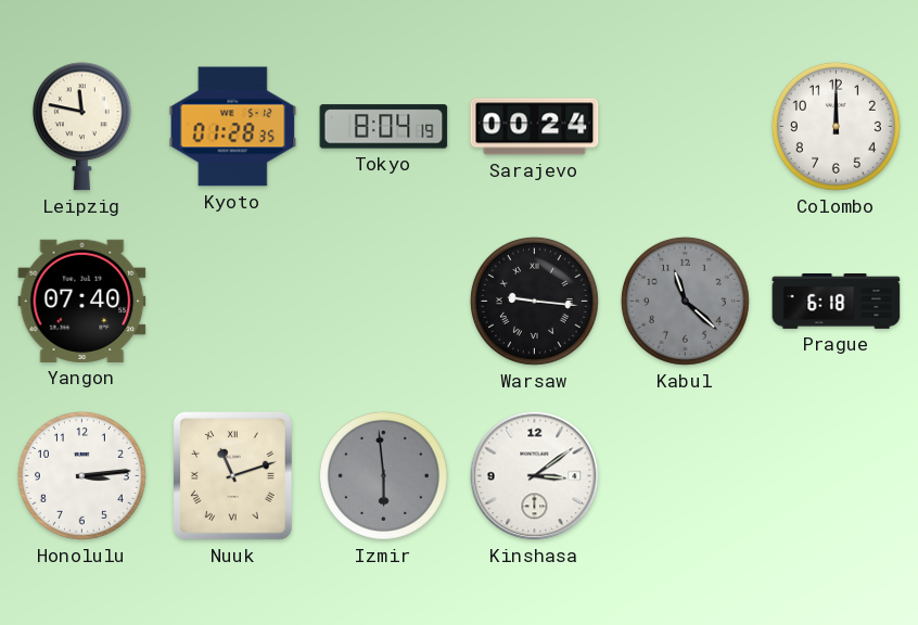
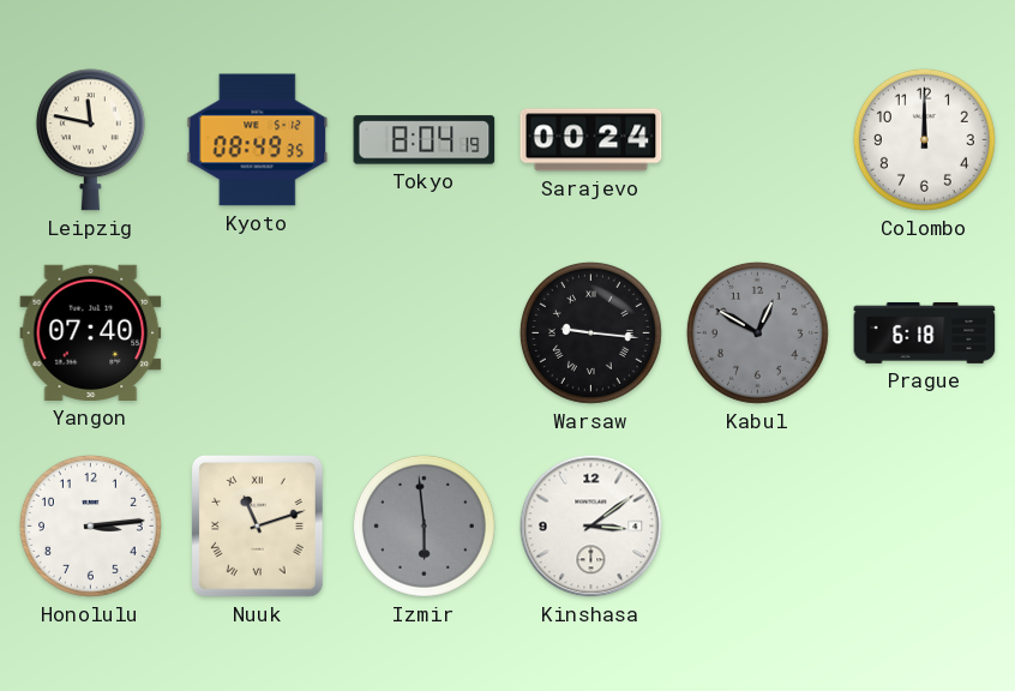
Kyoto: 01:28 -> 08:49
Kabul: 11:22 -> 12:50
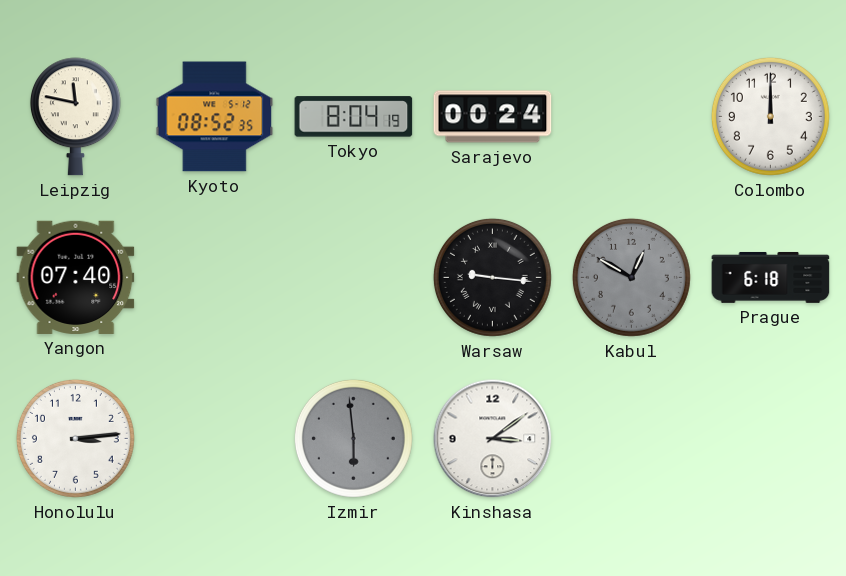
Kyoto: 08:49 -> 08:52
Nuuk: 11:12 -> none
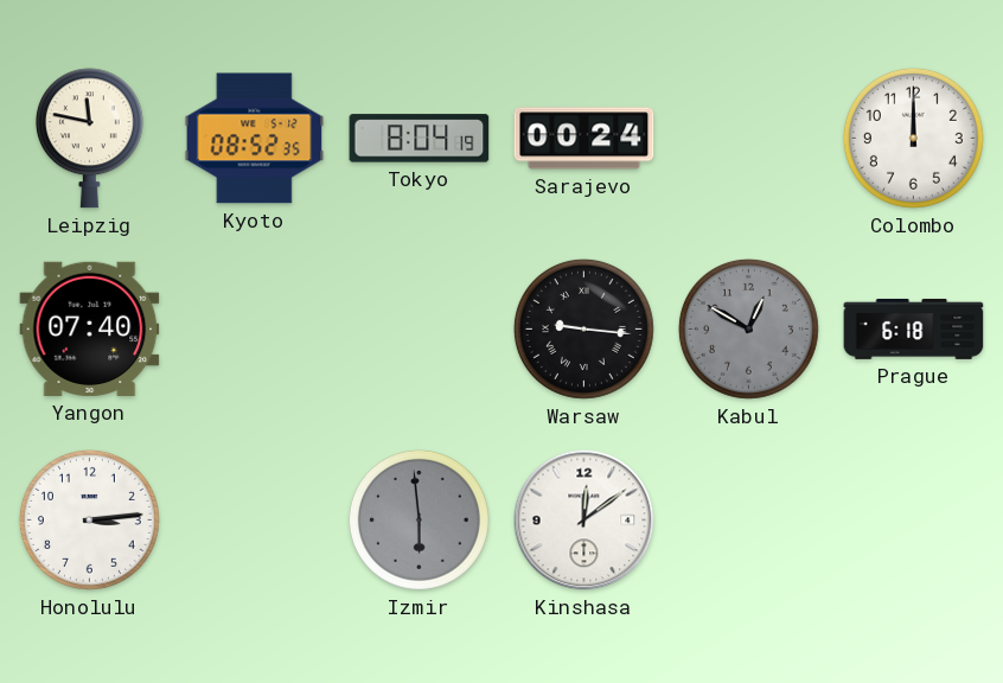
Kinshasa: 3:09 -> 12:09
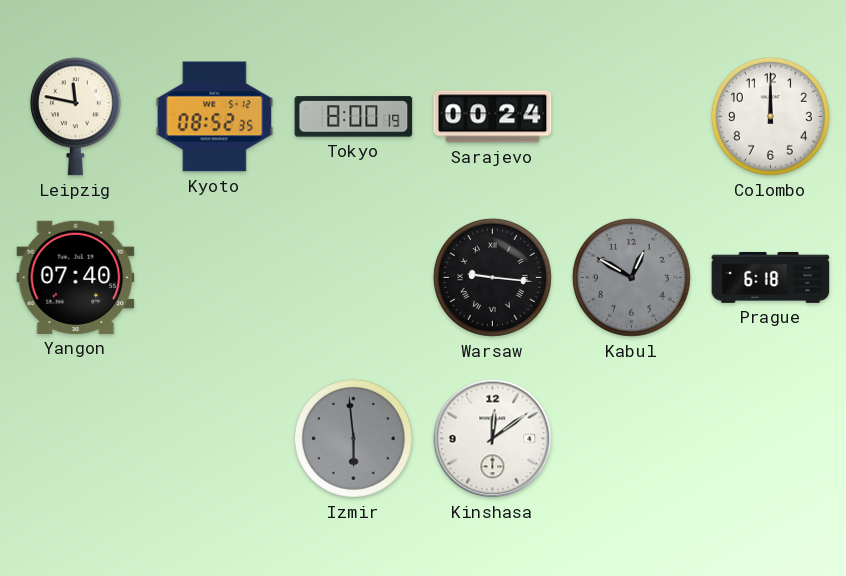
Tokyo: 8:04 -> 8:00
Honolulu: 3:14 -> none
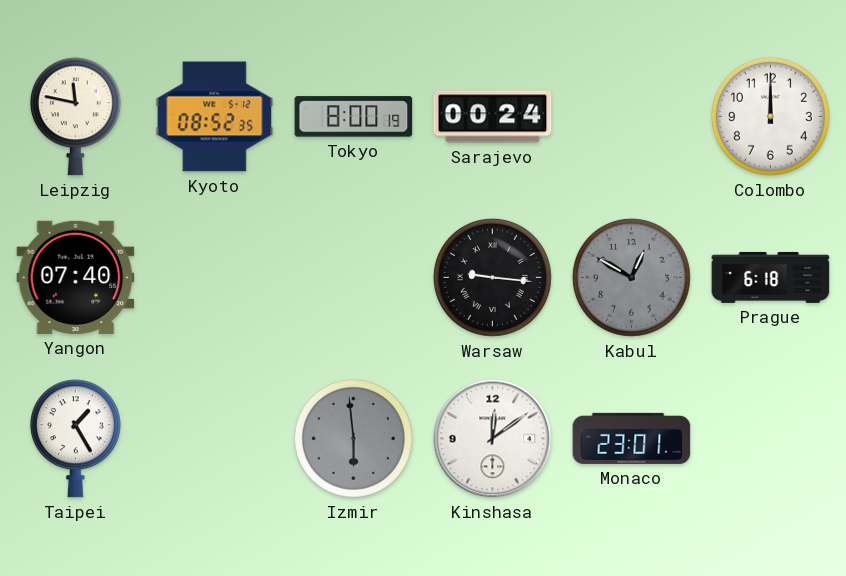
Taipei: none -> 1:25
Monaco: none -> 23:01
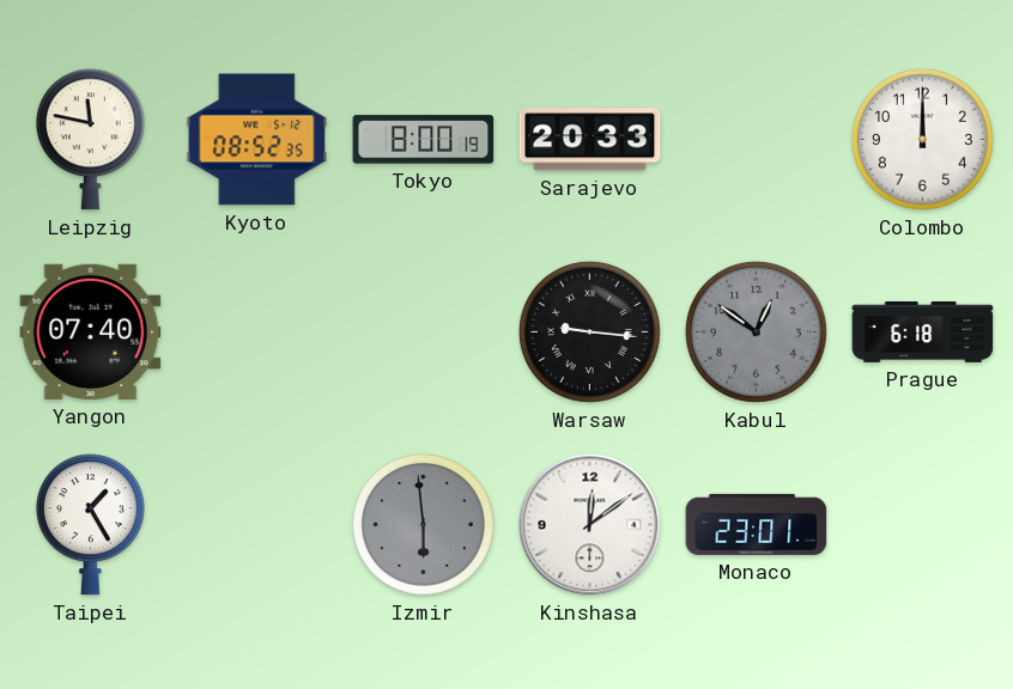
Sarajevo: 00:24 -> 20:33
Kabul: 12:50 -> 12:51
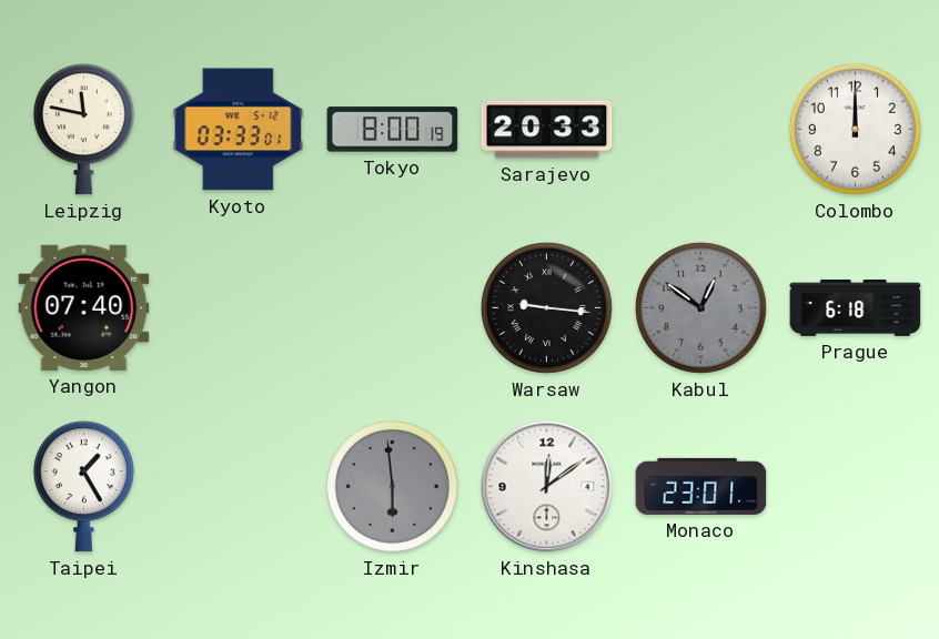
Kyoto: 08:52 -> 03:33
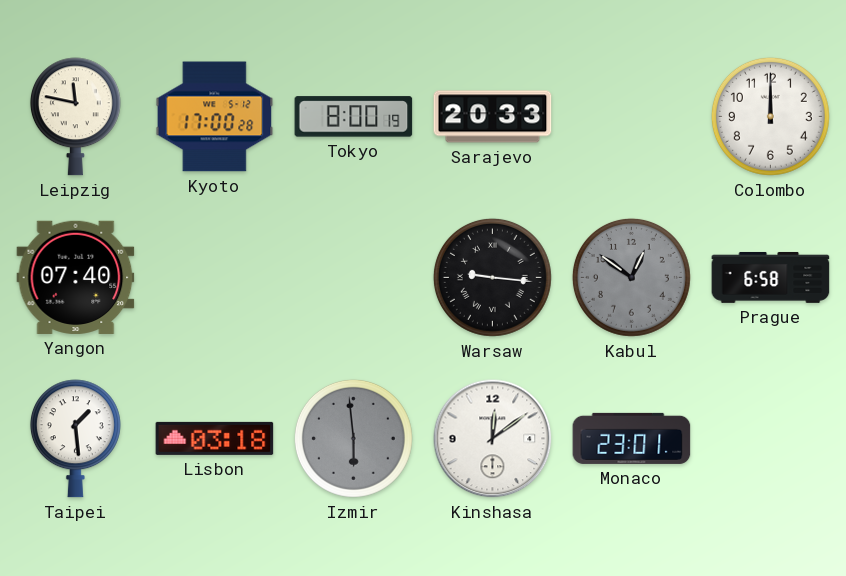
Kyoto: 03:33 -> 17:00
Prague: 6:18 -> 6:58
Taipei: 1:25 -> 1:29
Lisbon: none -> 03:18
